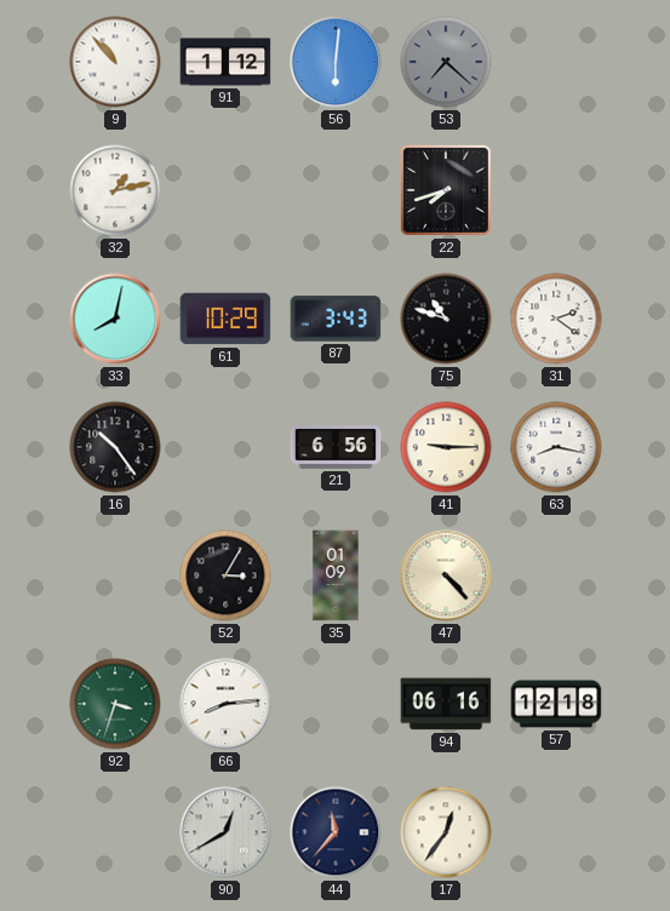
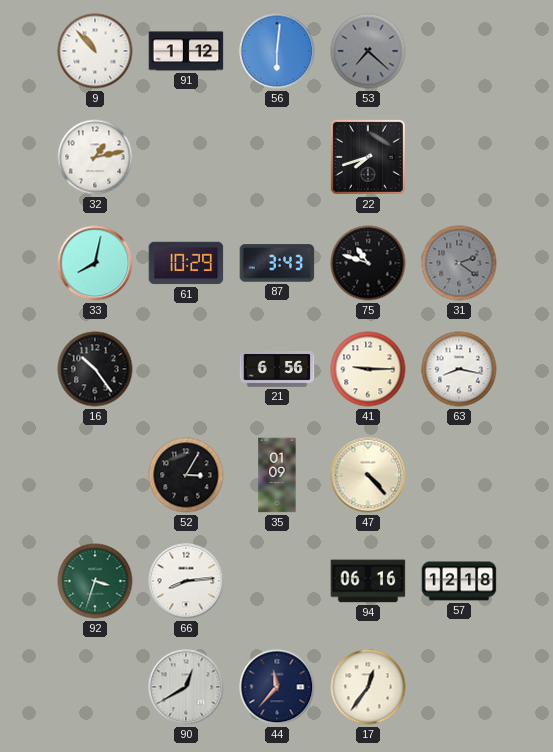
31 dial: white -> grey
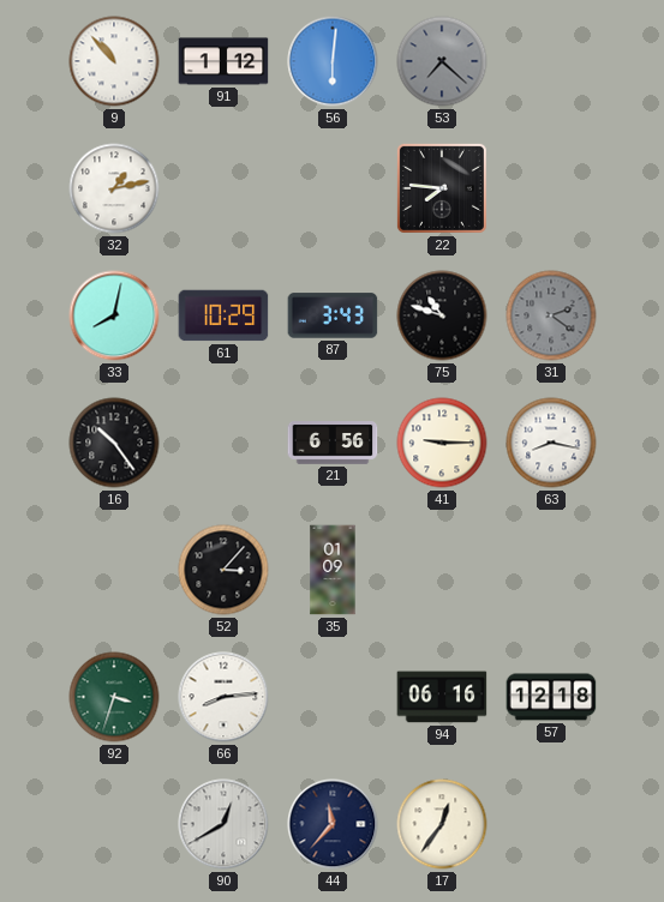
22: 7:42 -> 7:46
52: 3:05 -> 3:07
47: 4:23 -> none
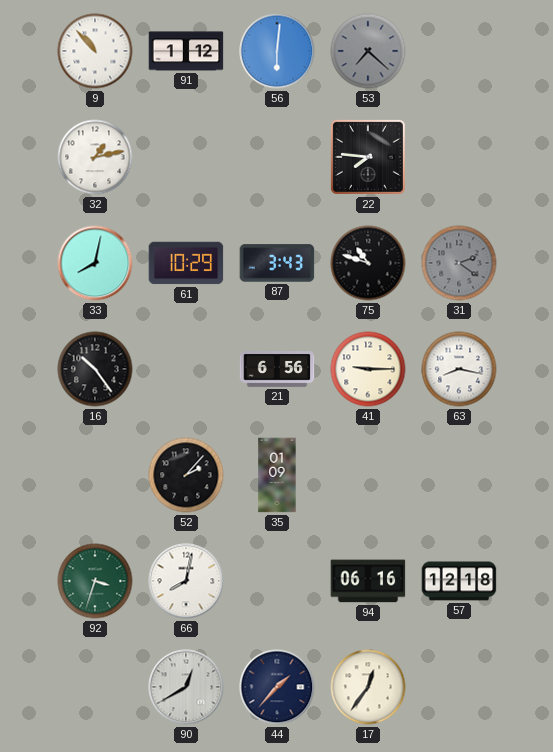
52: 3:07 -> 2:07
66: 8:14 -> 8:02
44: 11:37 -> 1:37
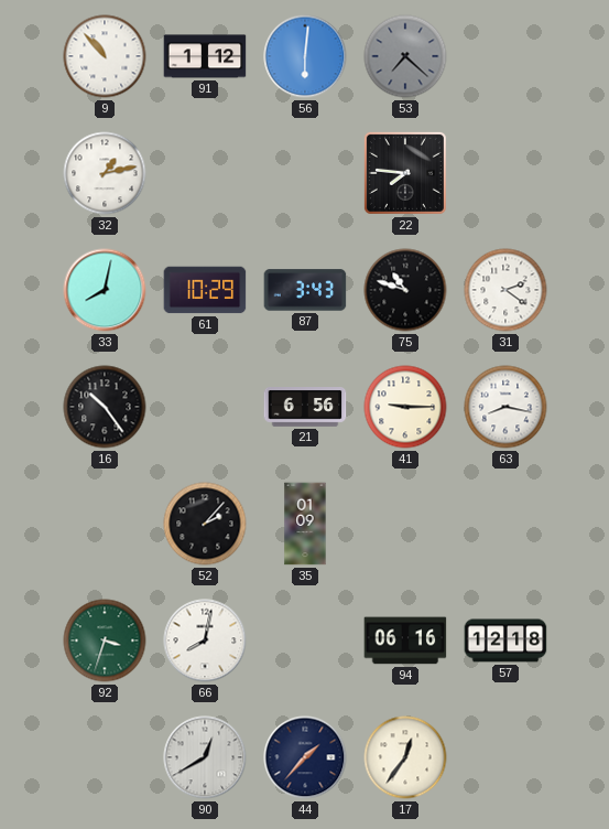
31 dial: grey -> white
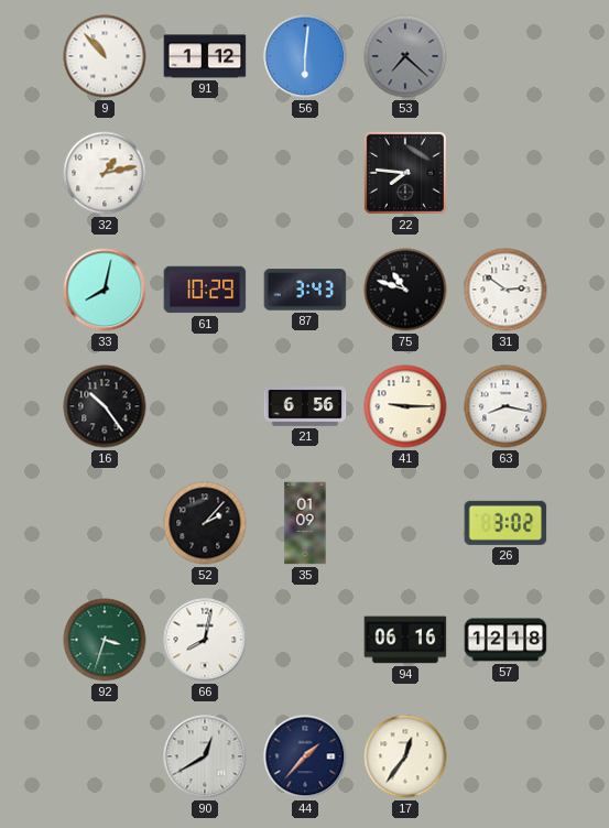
31: 2:21 -> 2:51
26: none -> 3:02
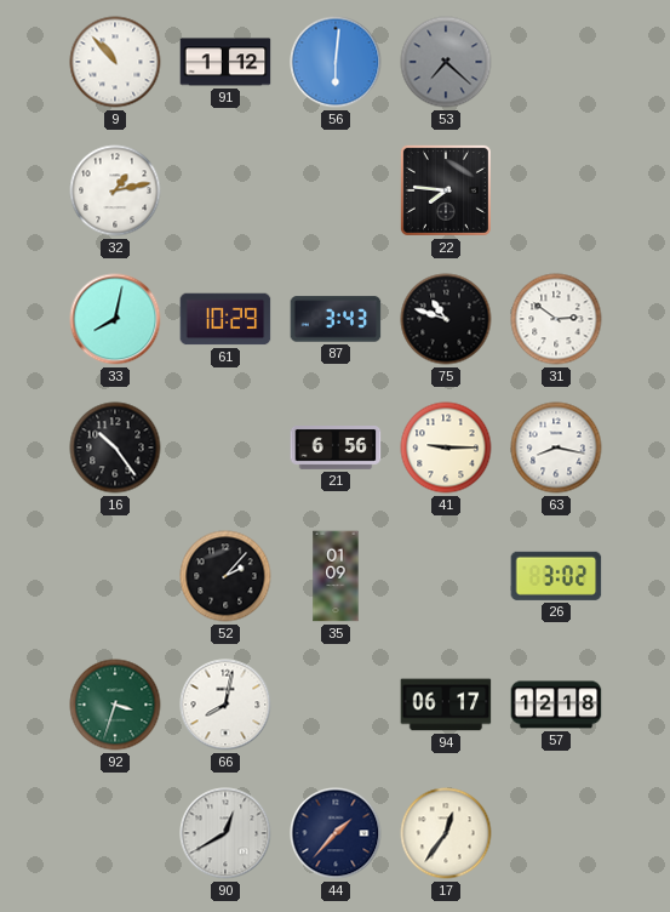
94: 06:16 -> 06:17
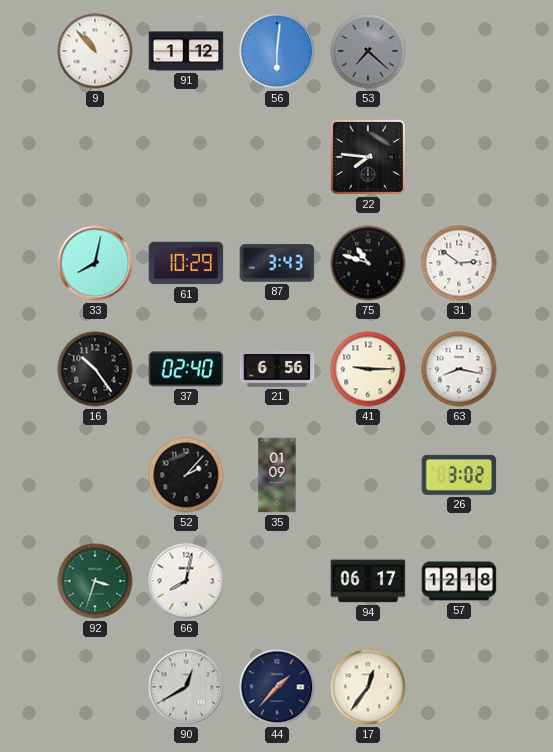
32: 1:13 -> none
37: none -> 02:40
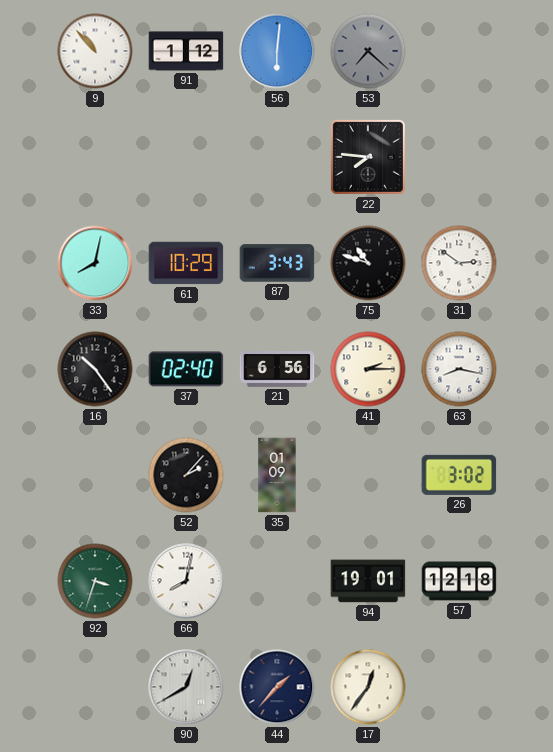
41: 9:15 -> 2:15
94: 06:17 -> 19:01
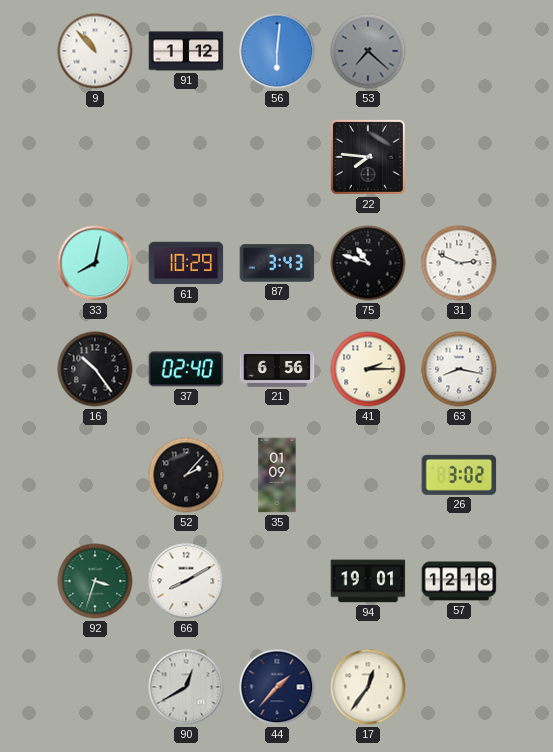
31: 2:51 -> 2:49
66: 8:02 -> 8:10
